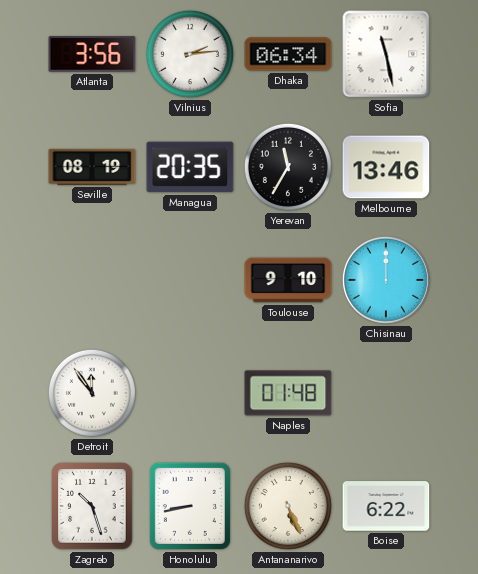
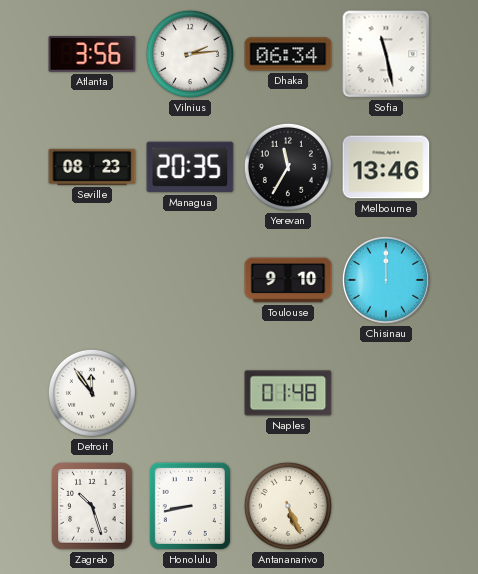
Seville: 08:19 -> 08:23
Boise: 6:22 -> none
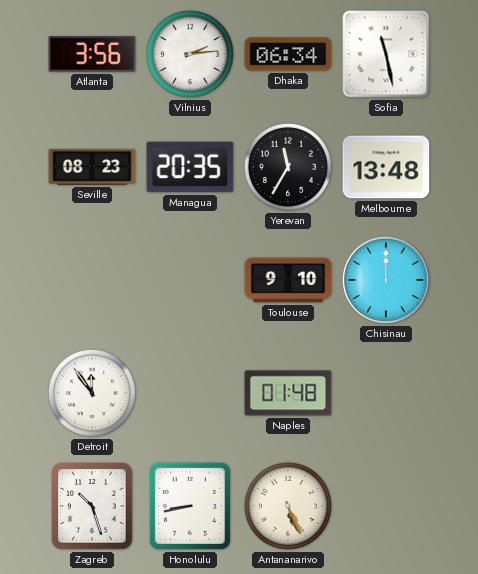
Melbourne: 13:46 -> 13:48
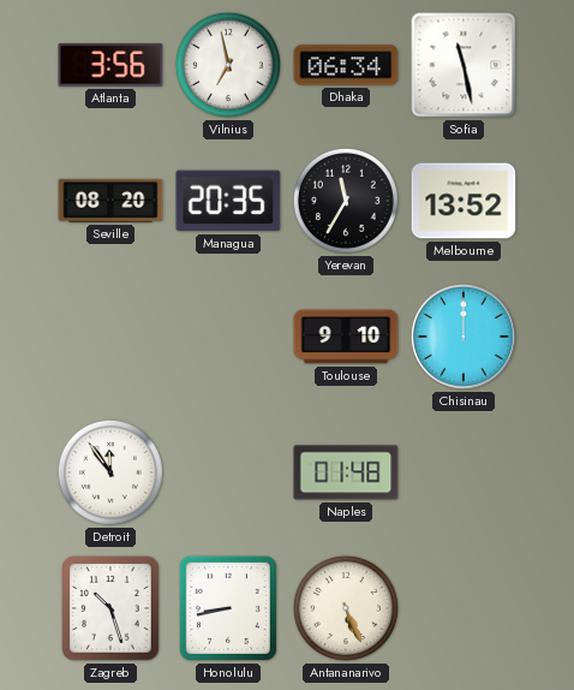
Vilnius: 2:14 -> 6:58
Seville: 08:23 -> 08:20
Melbourne: 13:48 -> 13:52
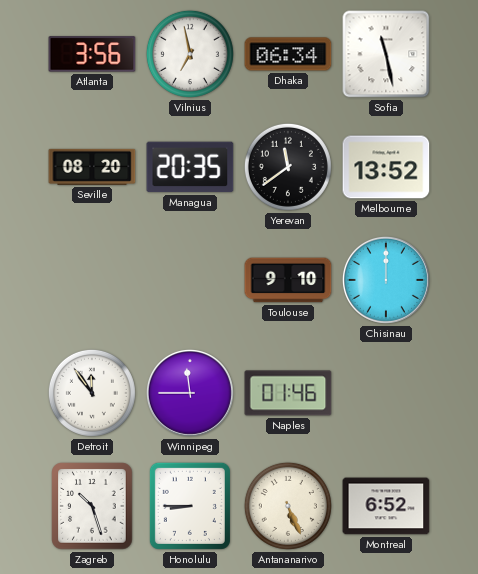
Yerevan: 11:35 -> 11:39
Winnipeg: none -> 11:45
Naples: 01:48 -> 01:46
Honolulu: 8:43 -> 8:45
Montreal: none -> 6:52
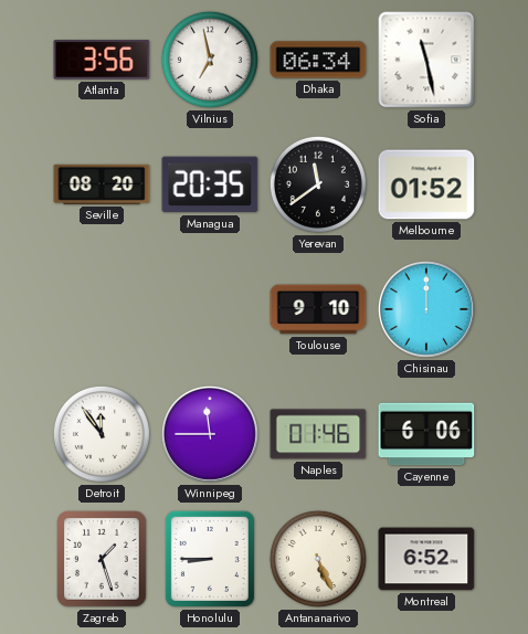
Melbourne: 13:52 -> 01:52
Cayenne: none -> 6:06
Zagreb: 10:27 -> 1:27
